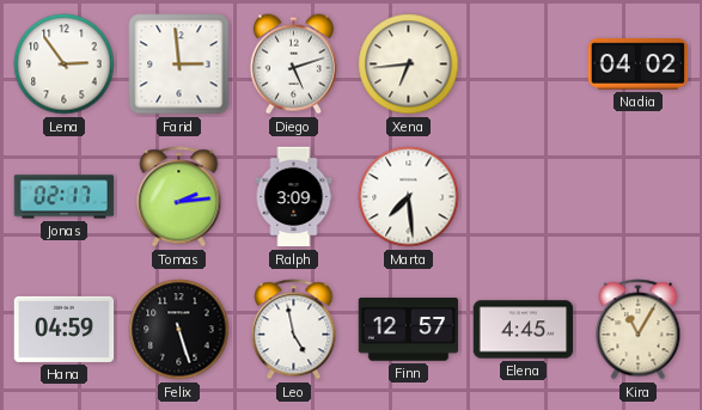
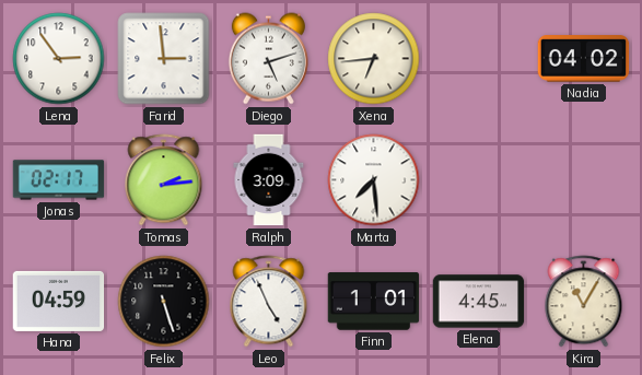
Leo: 4:58 -> 4:56
Finn: 12:57 -> 1:01
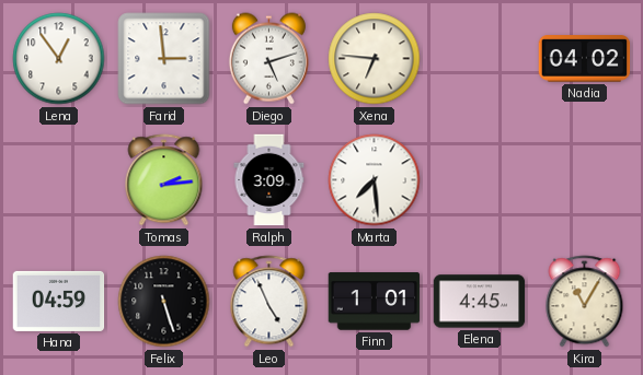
Lena: 2:54 -> 12:54
Xena: 6:44 -> 6:46
Jonas: 02:17 -> none
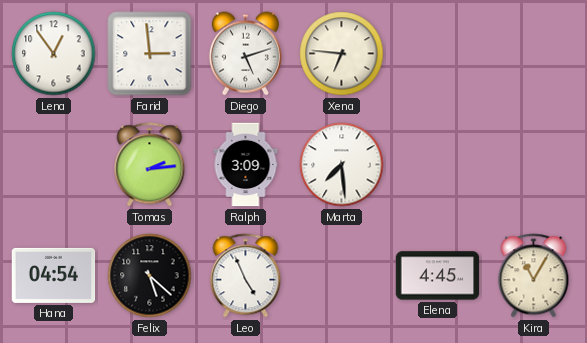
Nadia: 04:02 -> none
Hana: 04:59 -> 04:54
Felix: 5:27 -> 5:22
Finn: 1:01 -> none
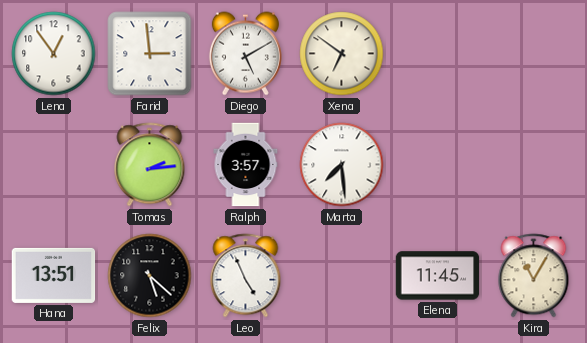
Diego: 5:12 -> 5:10
Xena: 6:46 -> 6:51
Ralph: 3:09 -> 3:57
Hana: 04:54 -> 13:51
Elena: 4:45 -> 11:45
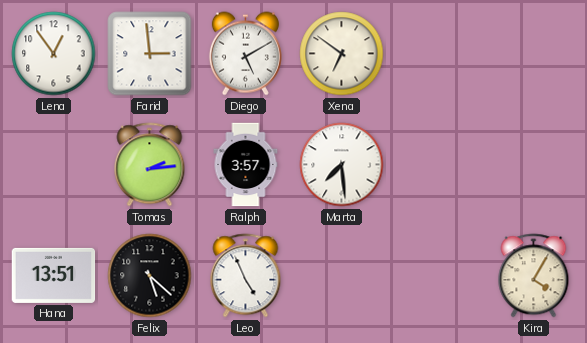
Elena: 11:45 -> none
Kira: 11:05 -> 4:05
